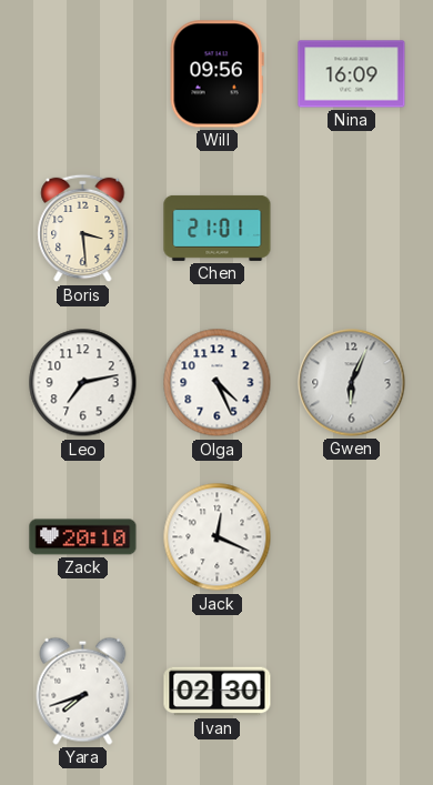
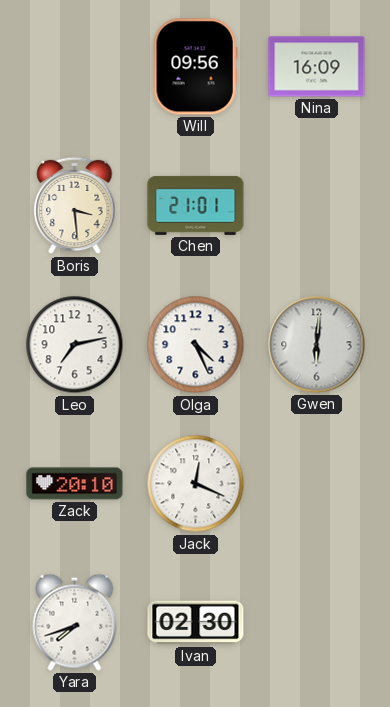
Gwen: 6:04 -> 6:01
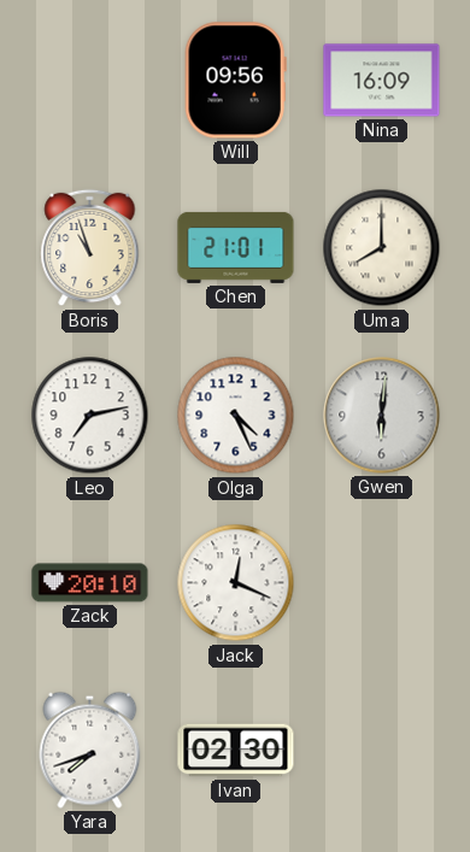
Boris: 3:29 -> 10:57
Uma: none -> 8:00
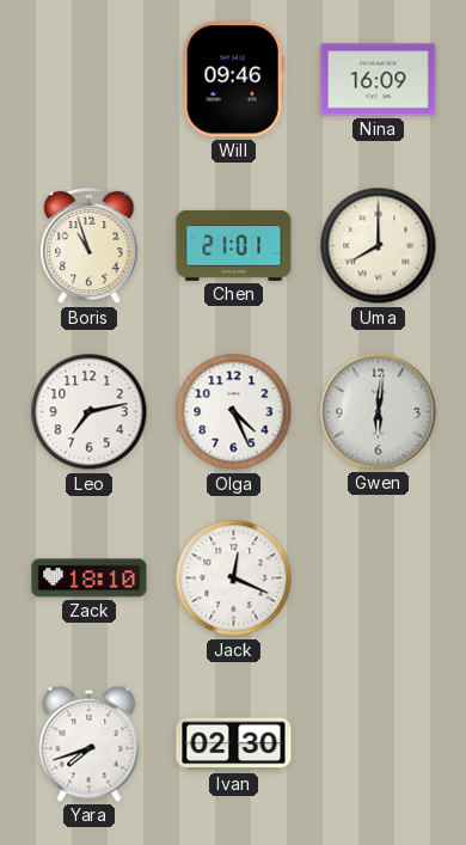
Will: 09:56 -> 09:46
Zack: 20:10 -> 18:10
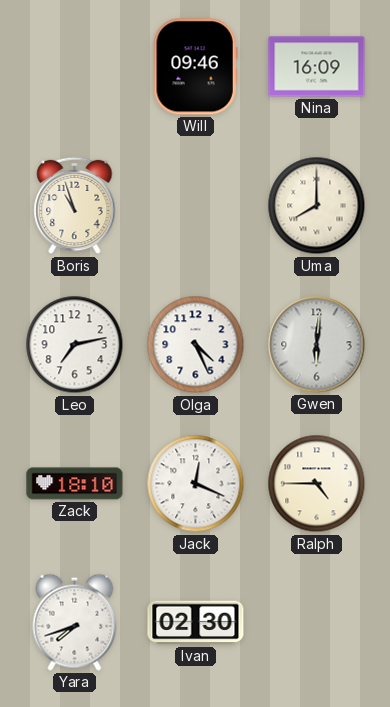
Chen: 21:01 -> none
Ralph: none -> 4:45
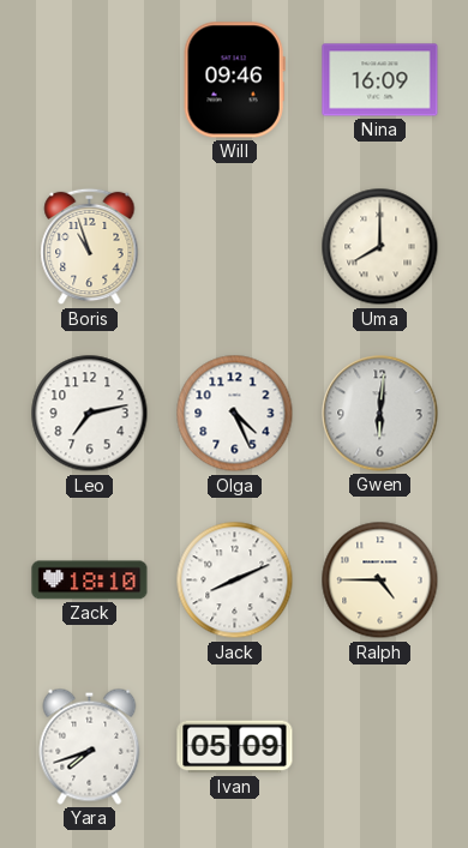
Jack: 12:19 -> 8:11
Ivan: 02:30 -> 05:09
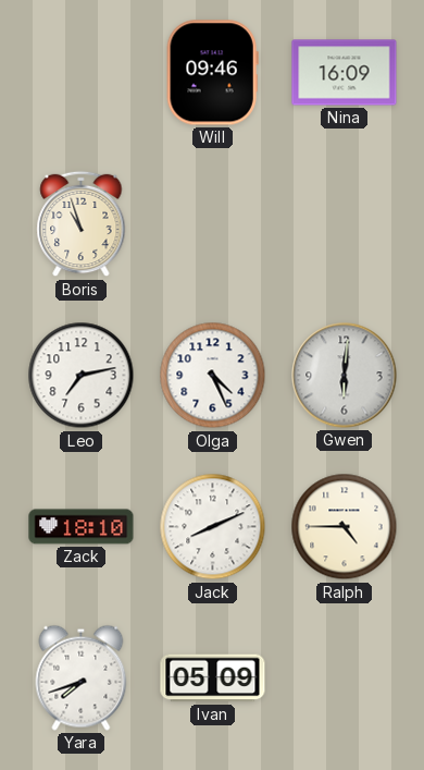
Uma: 8:00 -> none
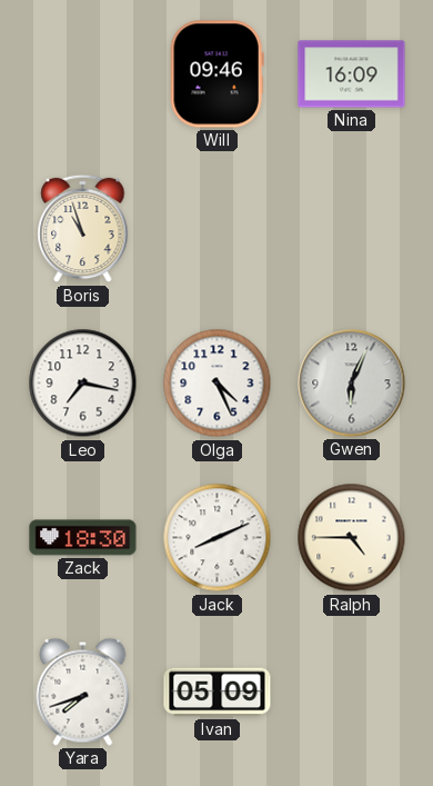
Leo: 7:13 -> 7:17
Gwen: 6:01 -> 6:04
Zack: 18:10 -> 18:30
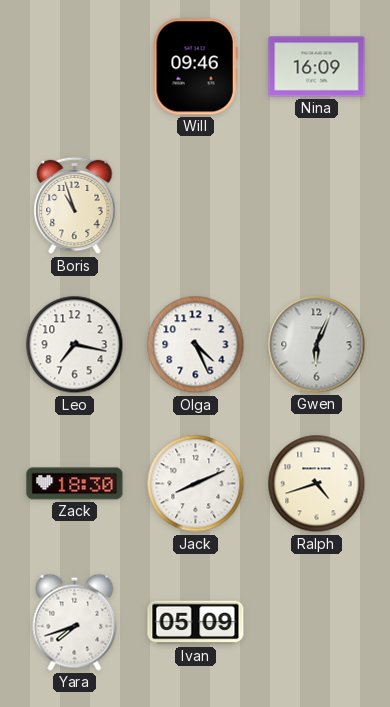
Ralph: 4:45 -> 4:42
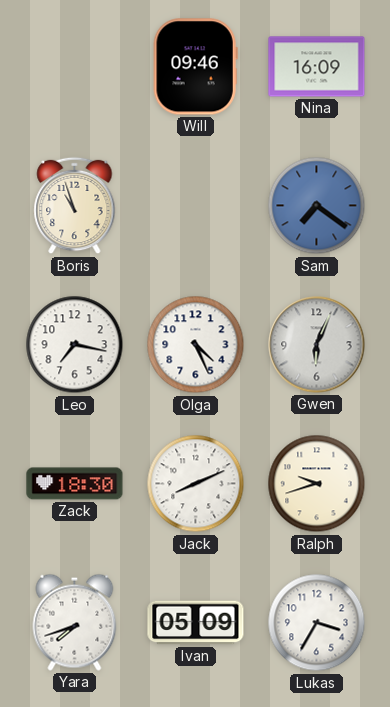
Sam: none -> 7:21
Ralph: 4:42 -> 9:42
Lukas: none -> 3:35
